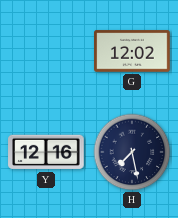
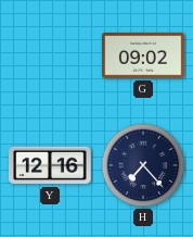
G: 12:02 -> 09:02
H: 7:28 -> 7:23
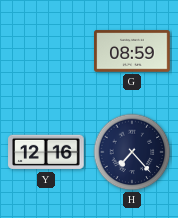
G: 09:02 -> 08:59
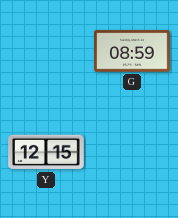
Y: 12:16 -> 12:15
H: 7:23 -> none
